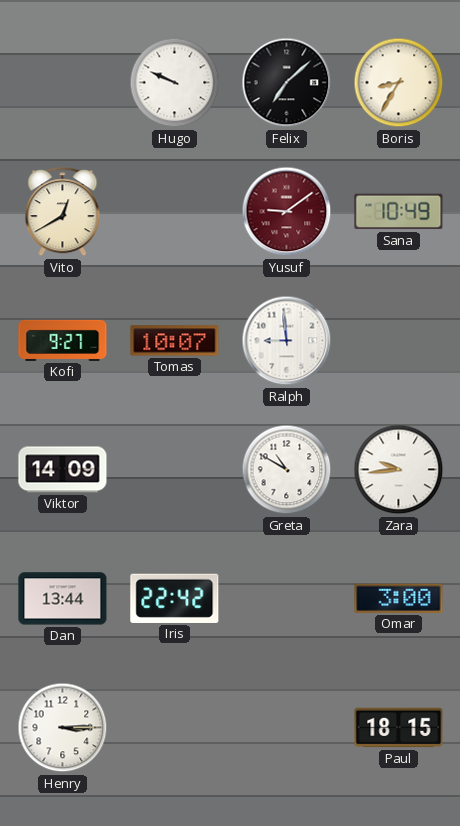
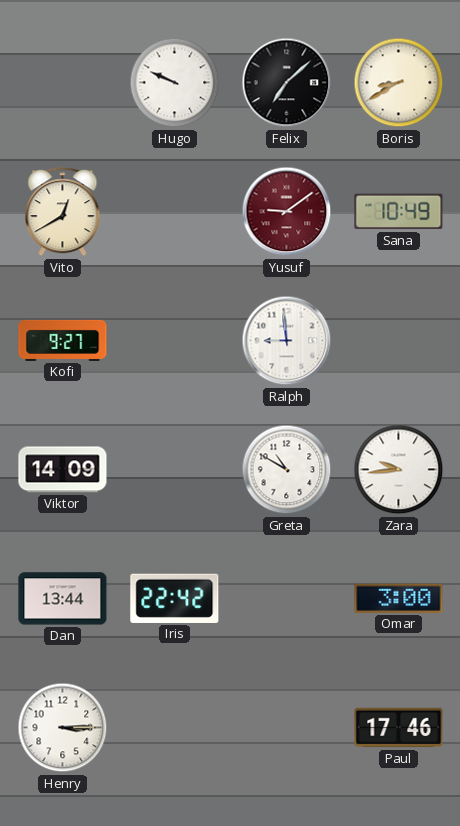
Boris: 8:35 -> 8:40
Tomas: 10:07 -> none
Paul: 18:15 -> 17:46
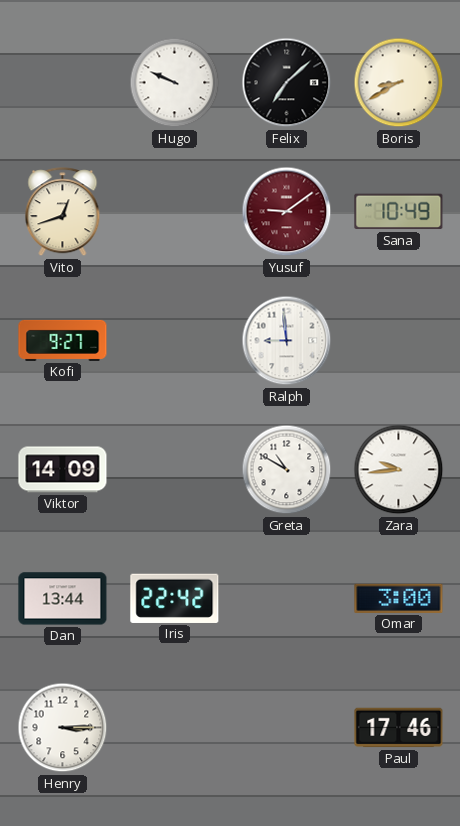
Vito: 12:40 -> 12:42
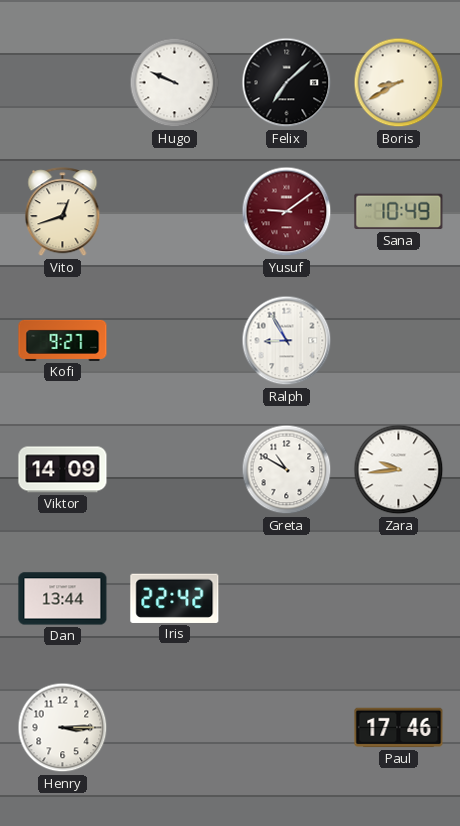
Ralph: 8:59 -> 8:55
Omar: 3:00 -> none
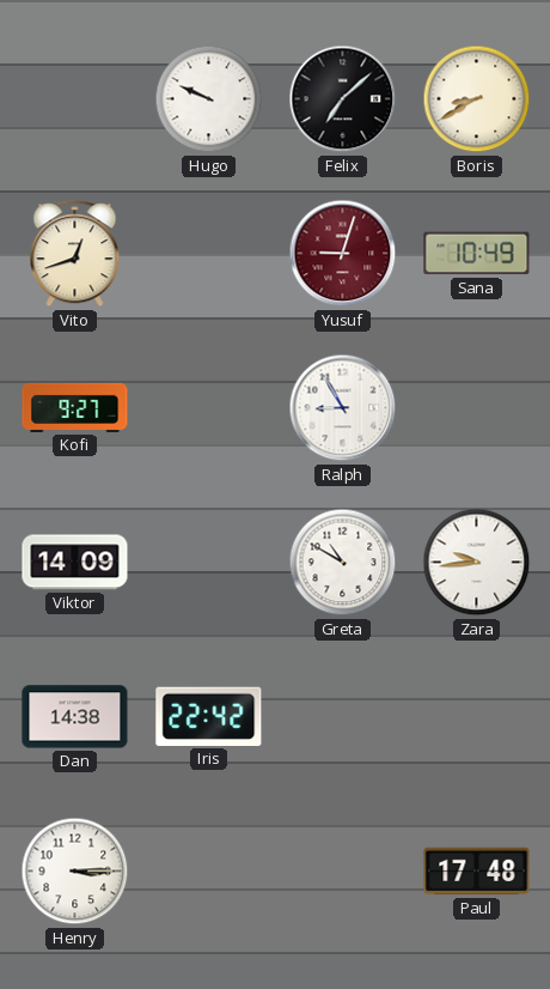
Yusuf: 9:09 -> 9:03
Dan: 13:44 -> 14:38
Paul: 17:46 -> 17:48
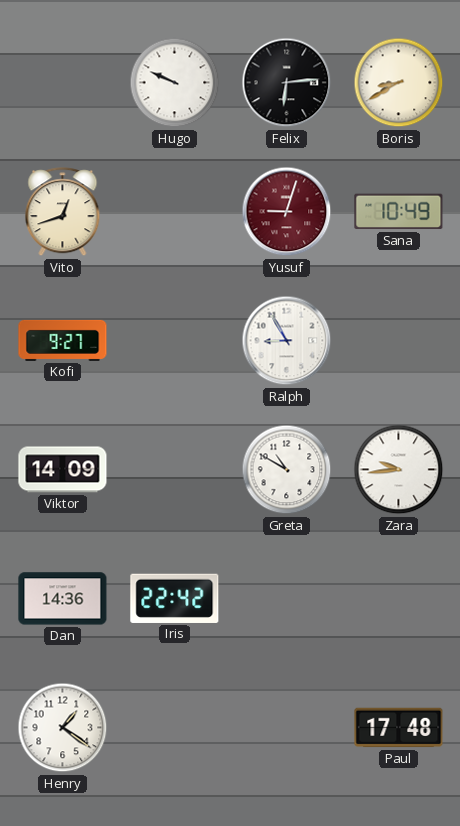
Felix: 7:08 -> 6:14
Dan: 14:38 -> 14:36
Henry: 3:15 -> 1:21
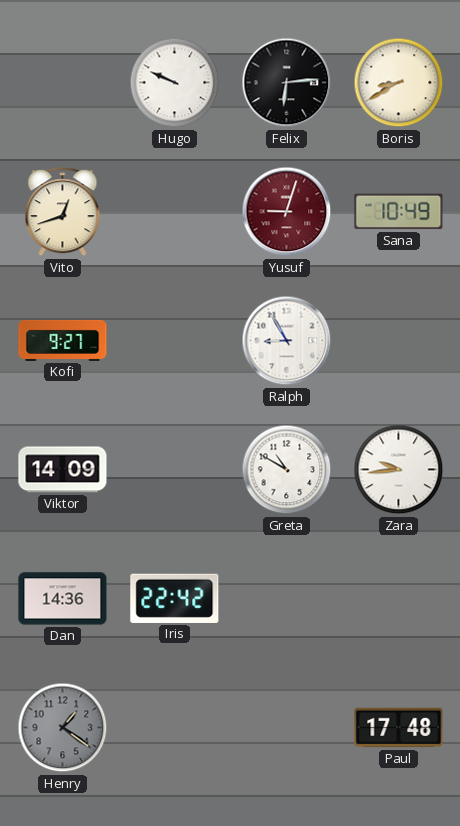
Henry dial: white -> grey
